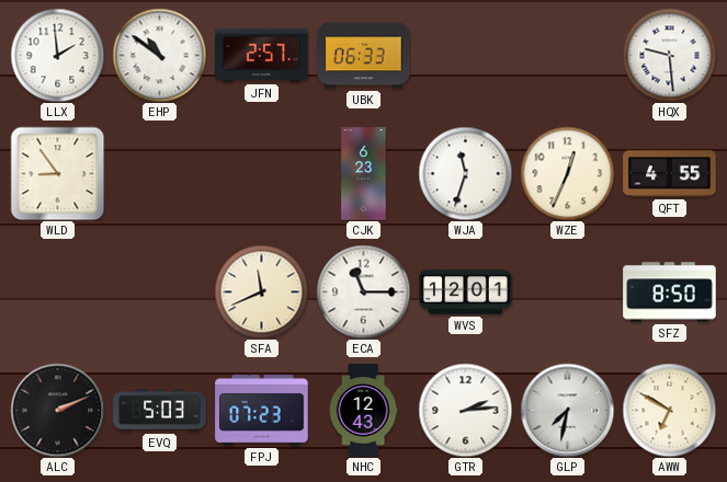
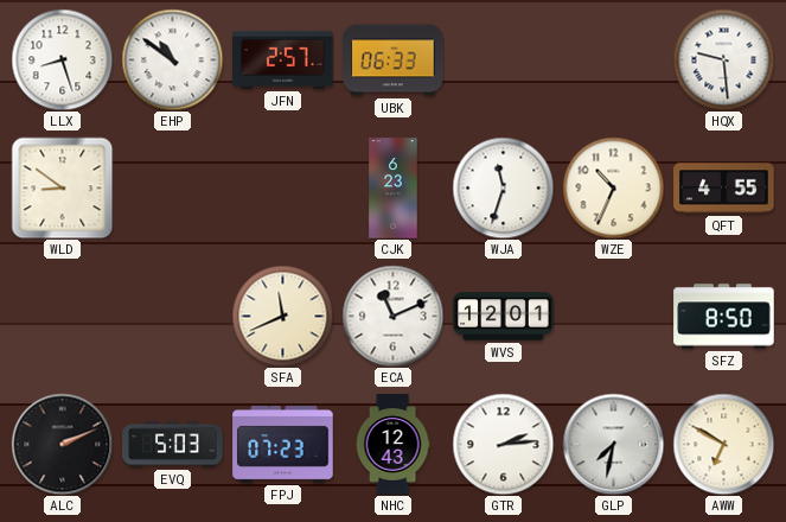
LLX: 1:59 -> 8:27
WLD: 8:54 -> 8:51
WZE: 12:34 -> 10:34
ECA: 11:15 -> 11:11
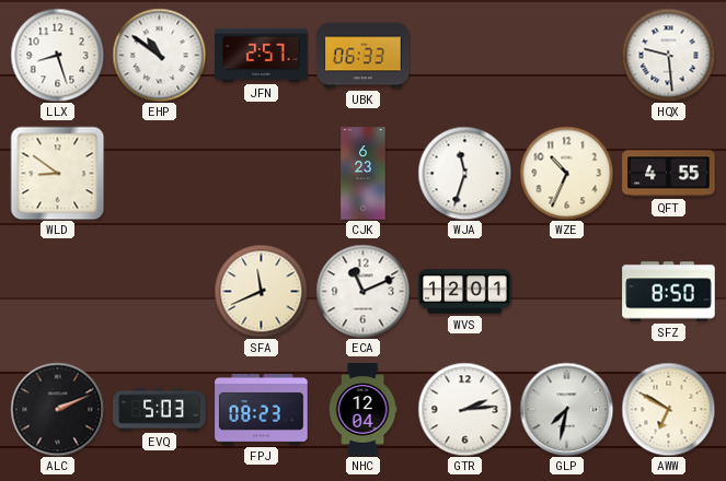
FPJ: 07:23 -> 08:23
NHC: 12:43 -> 12:04
